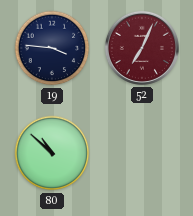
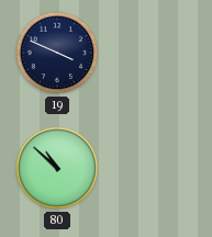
19: 3:46 -> 3:49
52: 7:04 -> none
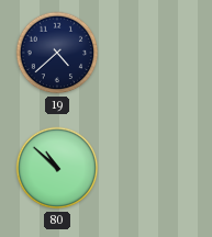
19: 3:49 -> 4:38
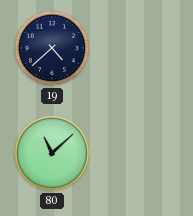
80: 10:52 -> 11:08
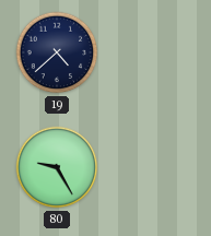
80: 11:08 -> 9:25
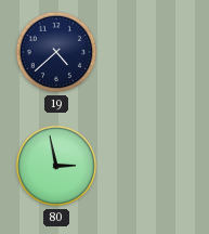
80: 9:25 -> 2:58
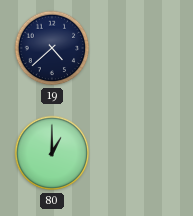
80: 2:58 -> 1:00
